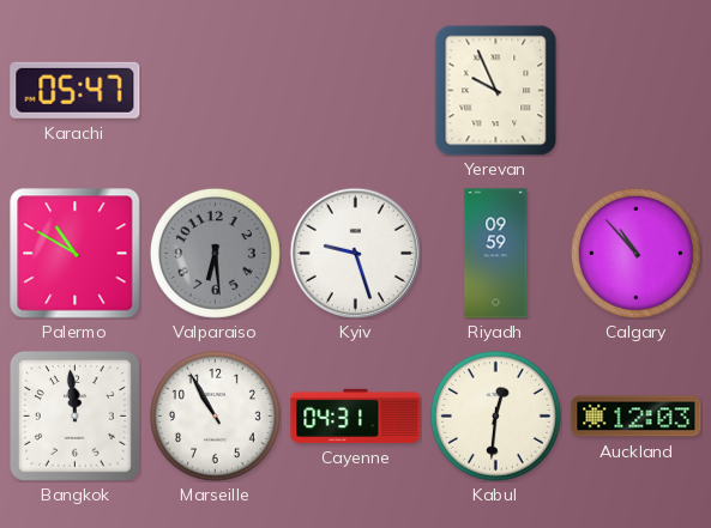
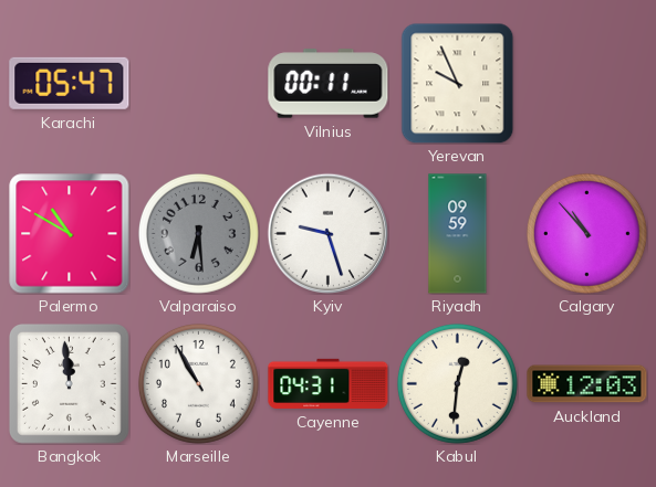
Vilnius: none -> 00:11
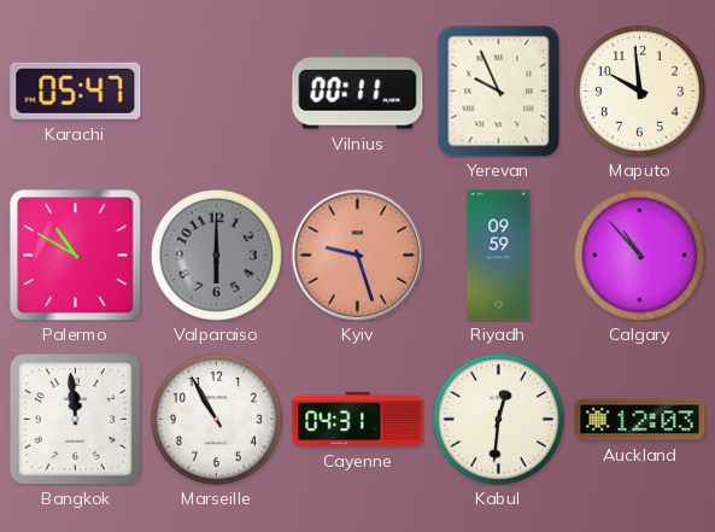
Maputo: none -> 9:59
Valparaiso: 6:29 -> 6:00
Kyiv dial: white -> salmon
